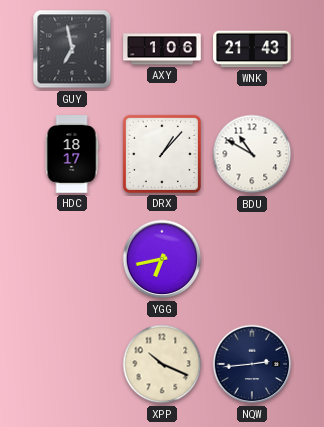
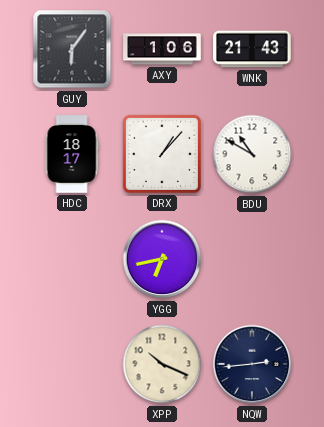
GUY: 6:58 -> 6:06
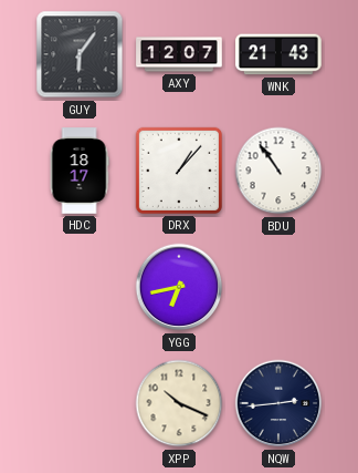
AXY: 1:06 -> 12:07
BDU: 10:50 -> 10:54
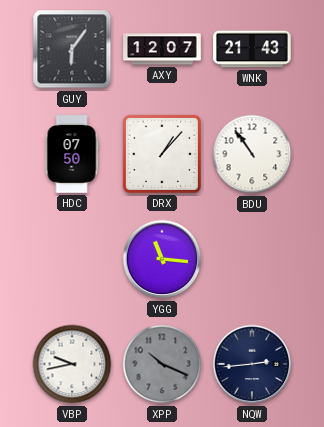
HDC: 18:17 -> 07:50
YGG: 6:43 -> 11:16
VBP: none -> 9:43
XPP dial: cream -> grey
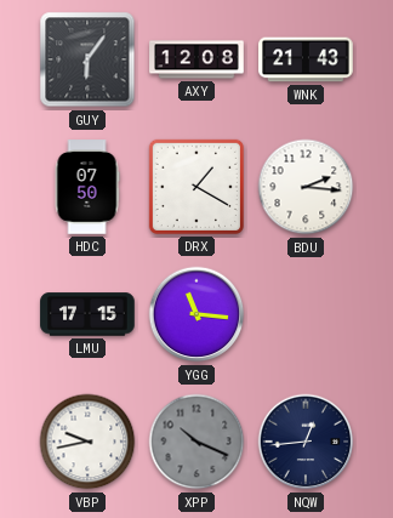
AXY: 12:07 -> 12:08
DRX: 1:07 -> 1:20
BDU: 10:54 -> 2:16
LMU: none -> 17:15
NQW: 2:44 -> 12:44
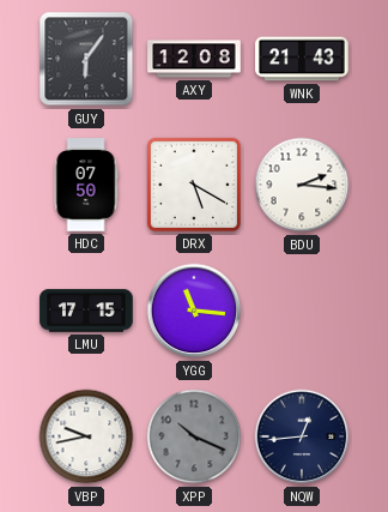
DRX: 1:20 -> 5:20
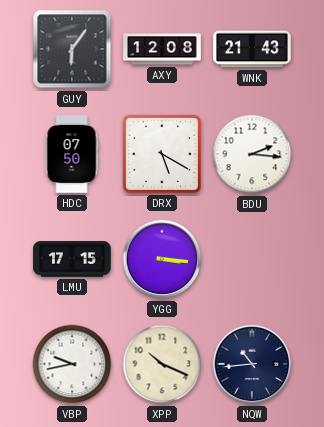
YGG: 11:16 -> 3:16
XPP dial: grey -> cream
NQW: 12:44 -> 10:44
